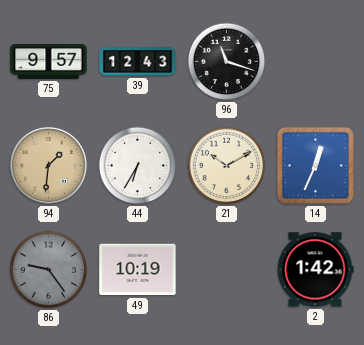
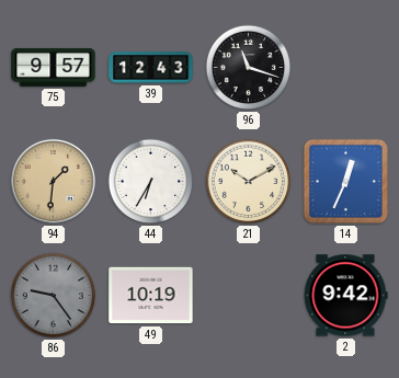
2: 1:42 -> 9:42
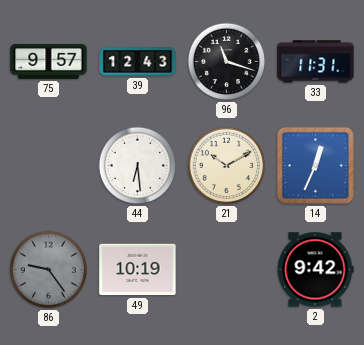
33: none -> 11:31
94: 1:31 -> none
44: 6:35 -> 6:29
